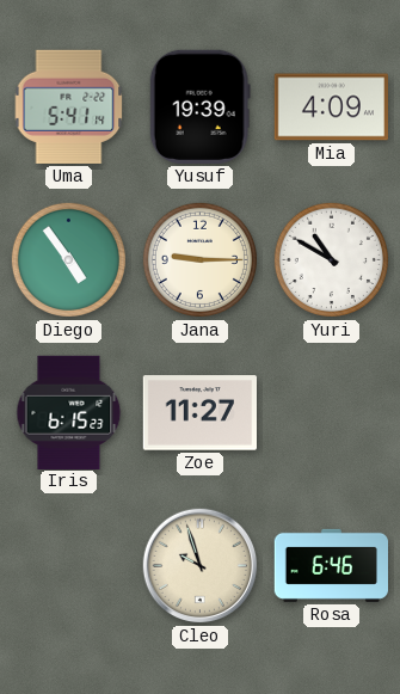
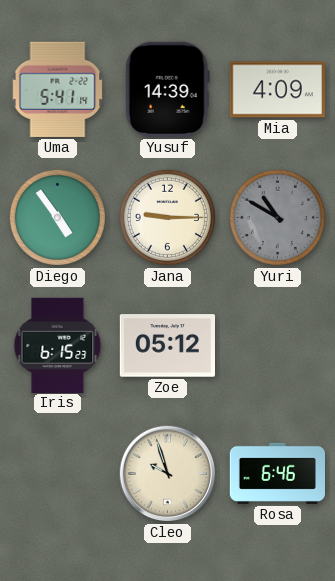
Yusuf: 19:39 -> 14:39
Yuri dial: white -> grey
Zoe: 11:27 -> 05:12
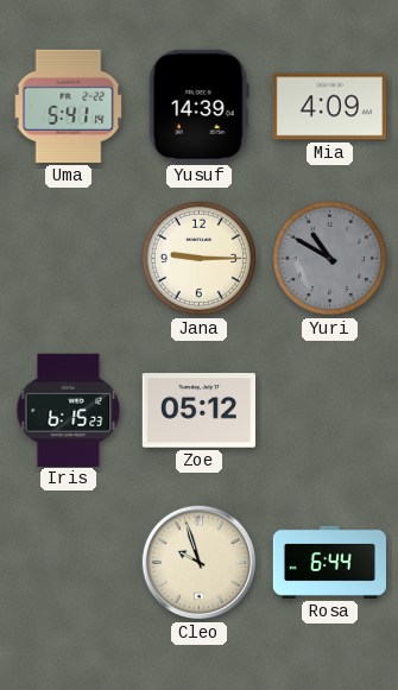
Diego: 4:54 -> none
Rosa: 6:46 -> 6:44
